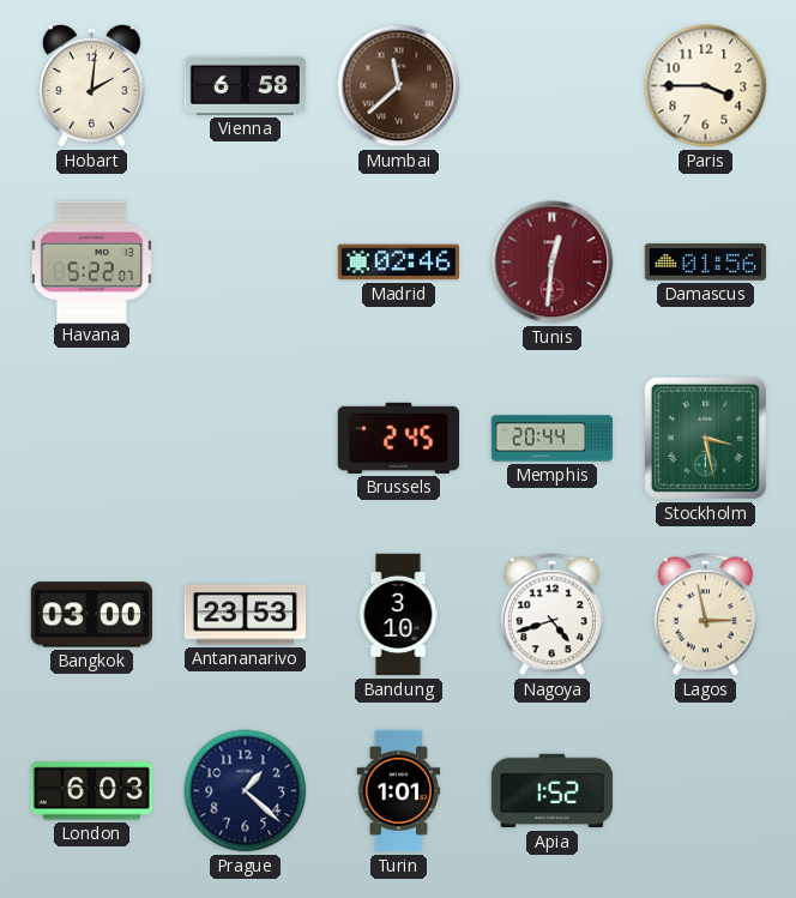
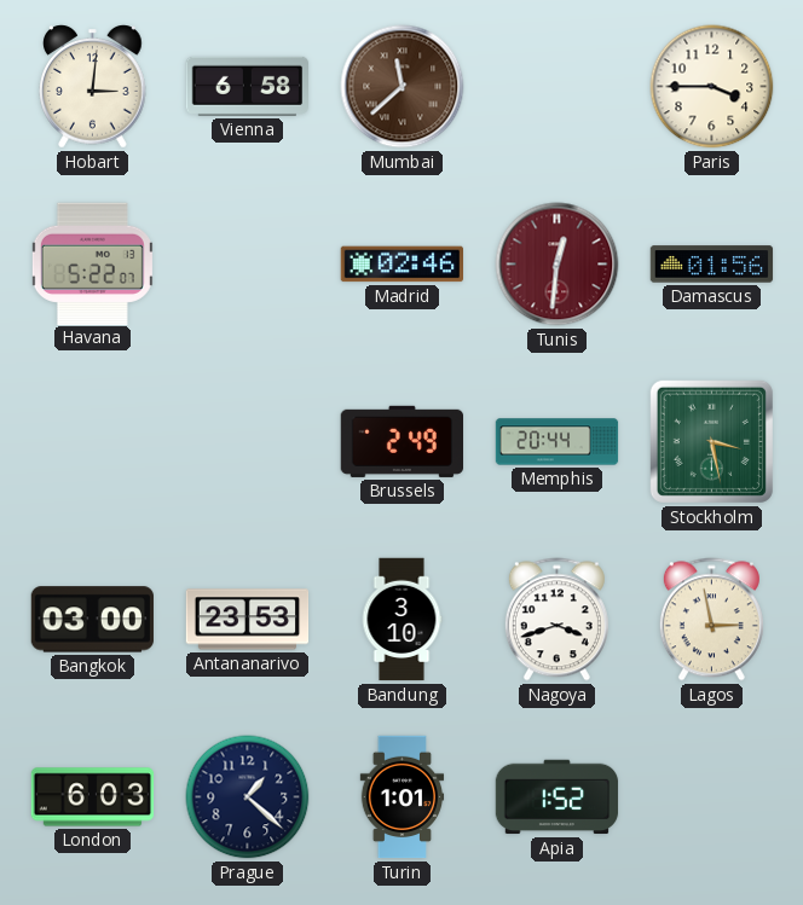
Hobart: 2:01 -> 3:01
Brussels: 2:45 -> 2:49
Nagoya: 4:42 -> 3:42
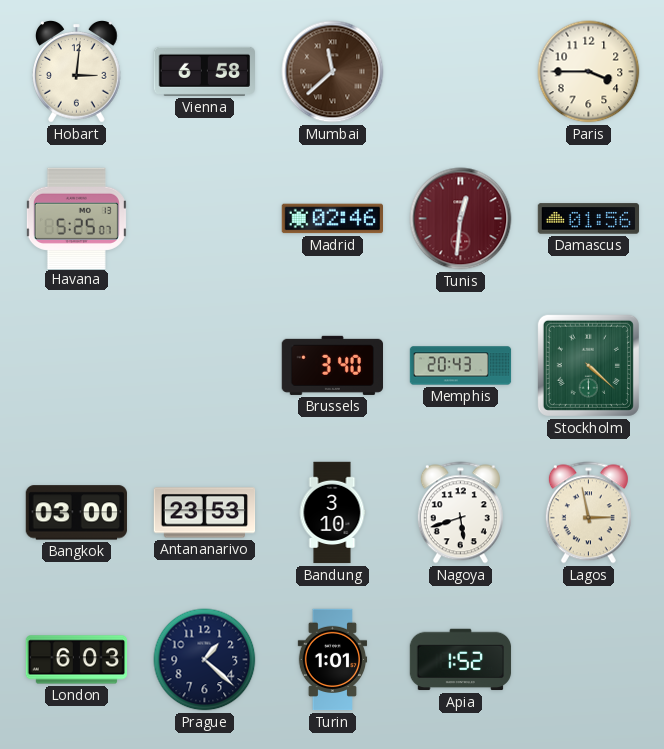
Havana: 5:22 -> 5:25
Brussels: 2:49 -> 3:40
Memphis: 20:44 -> 20:43
Stockholm: 3:28 -> 4:22
Nagoya: 3:42 -> 5:42
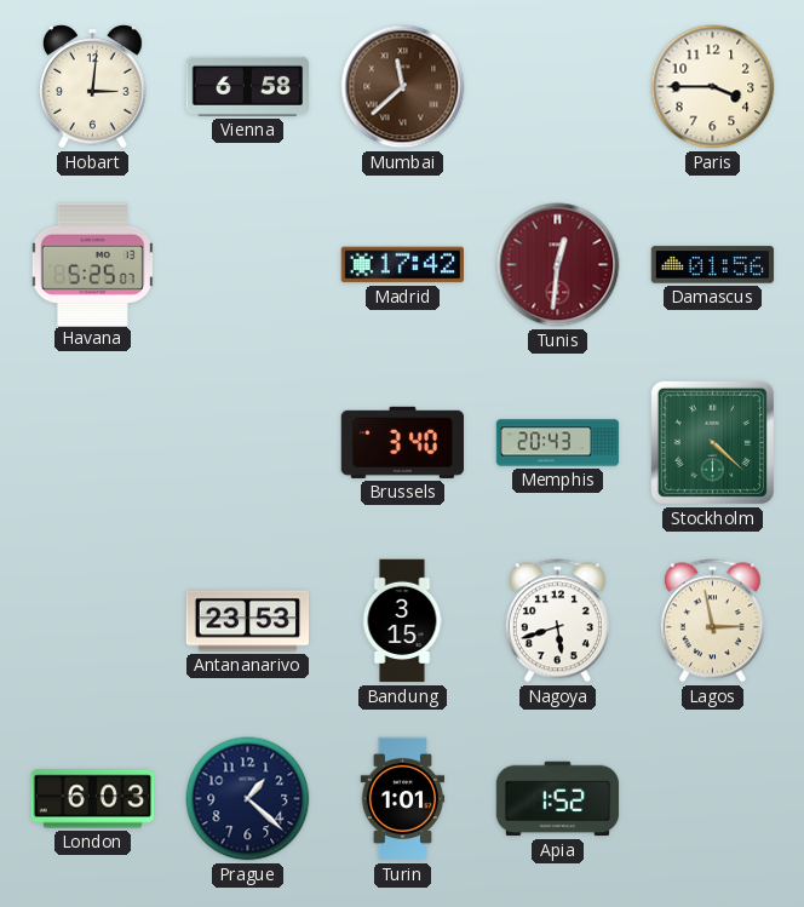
Madrid: 02:46 -> 17:42
Bangkok: 03:00 -> none
Bandung: 3:10 -> 3:15
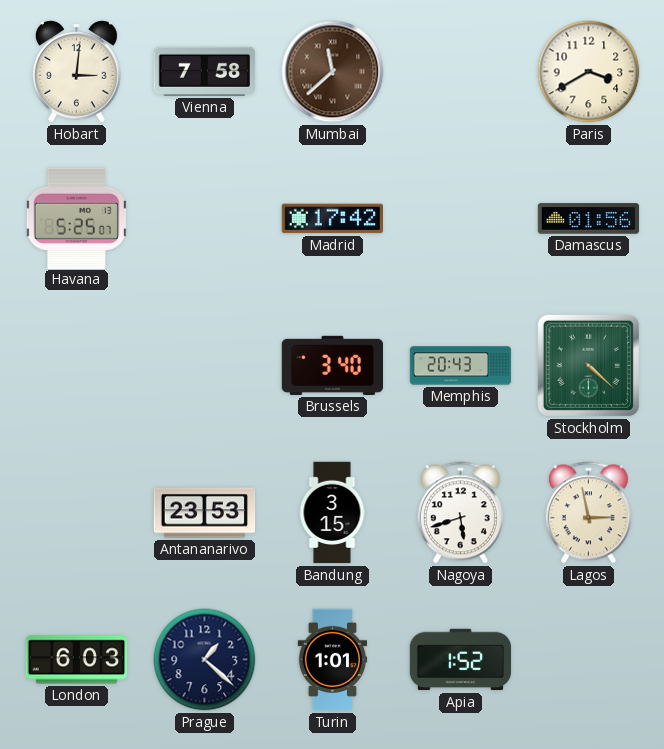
Vienna: 6:58 -> 7:58
Paris: 3:45 -> 3:40
Tunis: 12:31 -> none
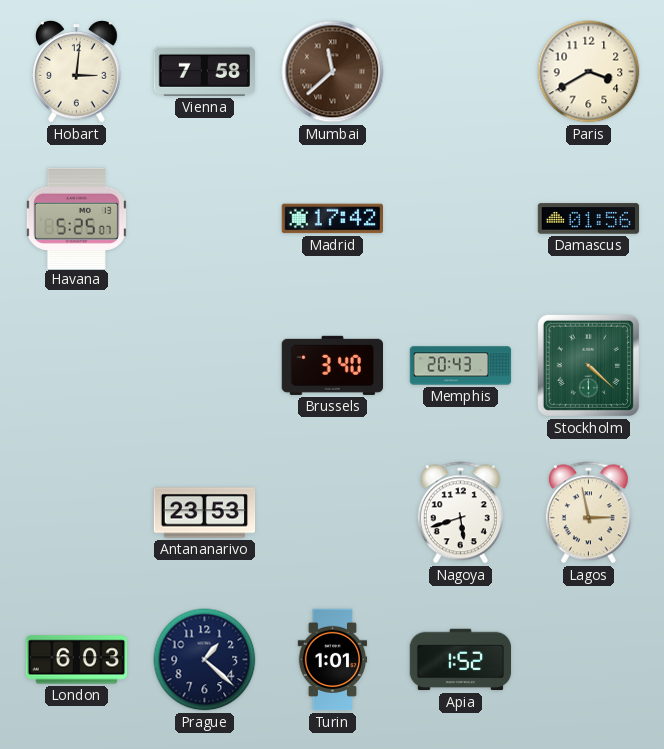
Bandung: 3:15 -> none
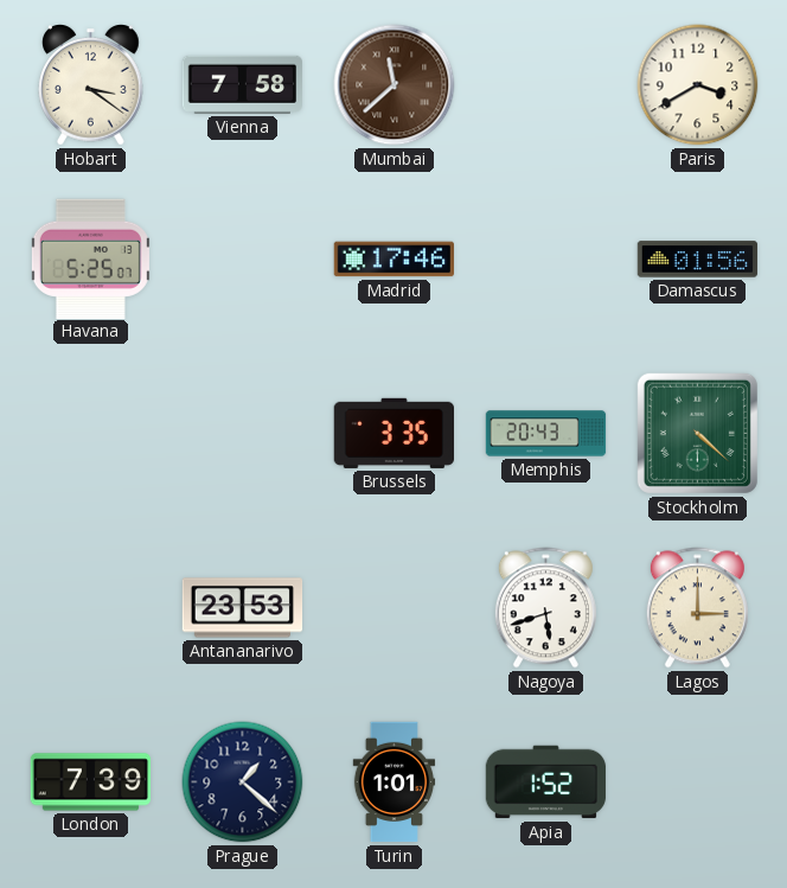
Hobart: 3:01 -> 3:21
Madrid: 17:42 -> 17:46
Brussels: 3:40 -> 3:35
Lagos: 2:58 -> 3:00
London: 6:03 -> 7:39
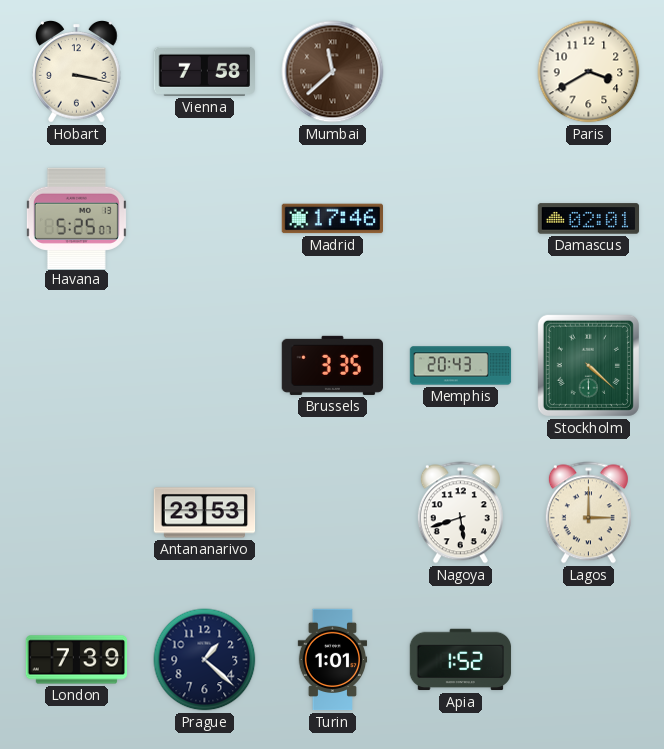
Hobart: 3:21 -> 3:17
Damascus: 01:56 -> 02:01
